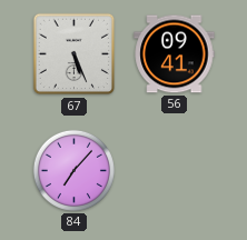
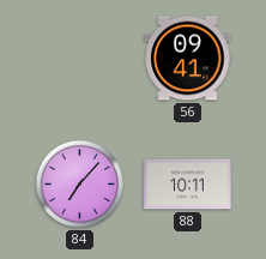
67: 5:26 -> none
88: none -> 10:11
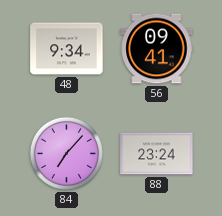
48: none -> 9:34
88: 10:11 -> 23:24
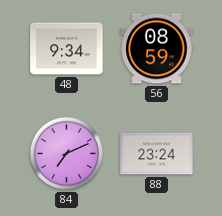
56: 09:41 -> 08:59
84: 7:07 -> 7:11
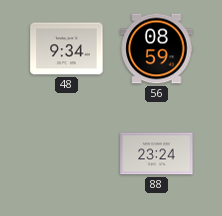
84: 7:11 -> none
